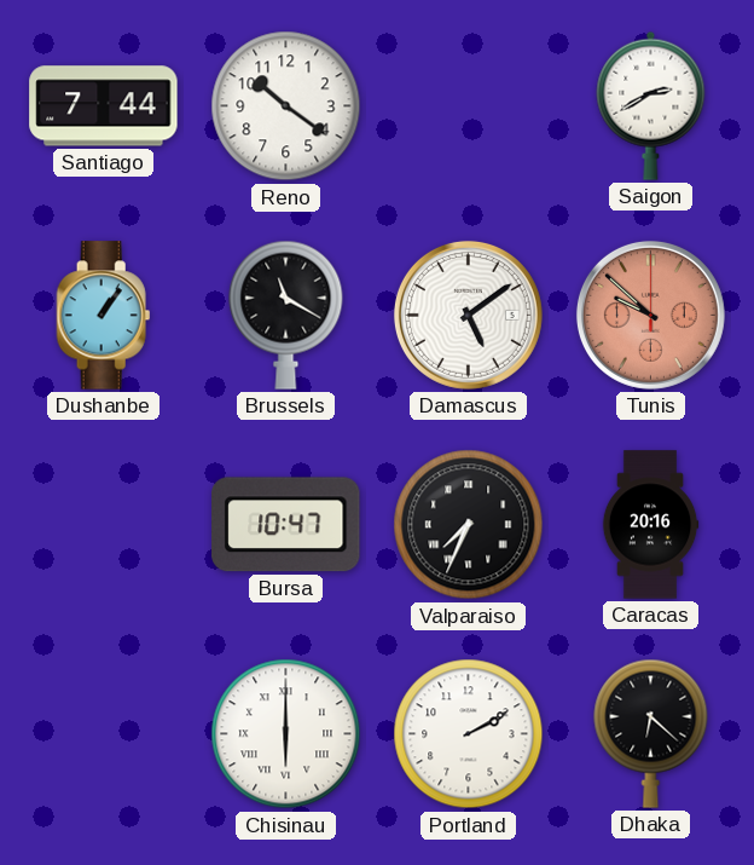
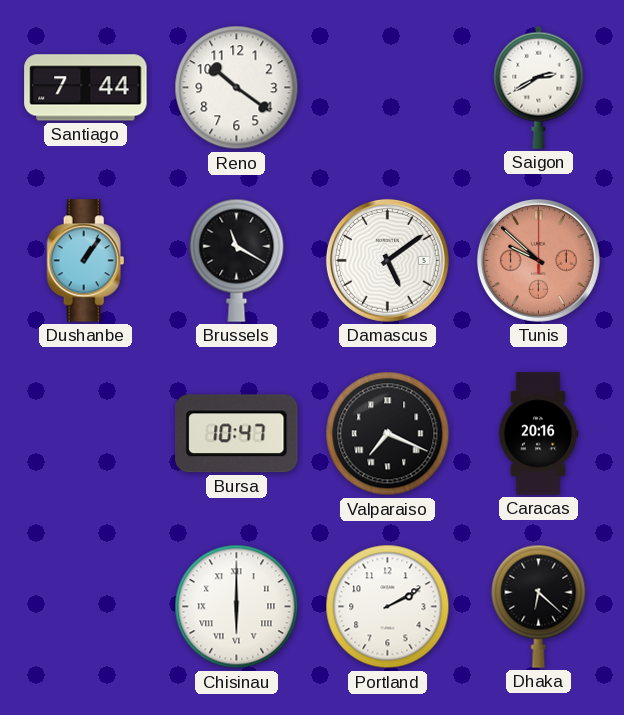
Valparaiso: 7:34 -> 7:19
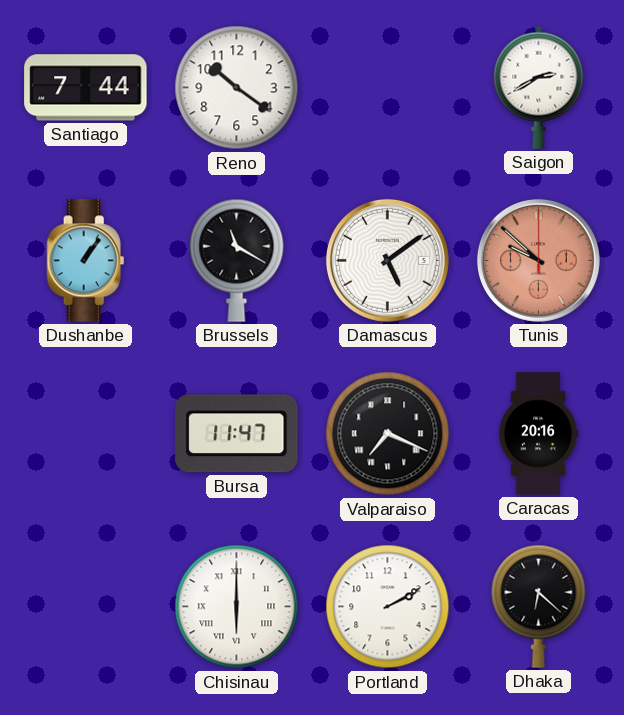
Bursa: 10:47 -> 11:47
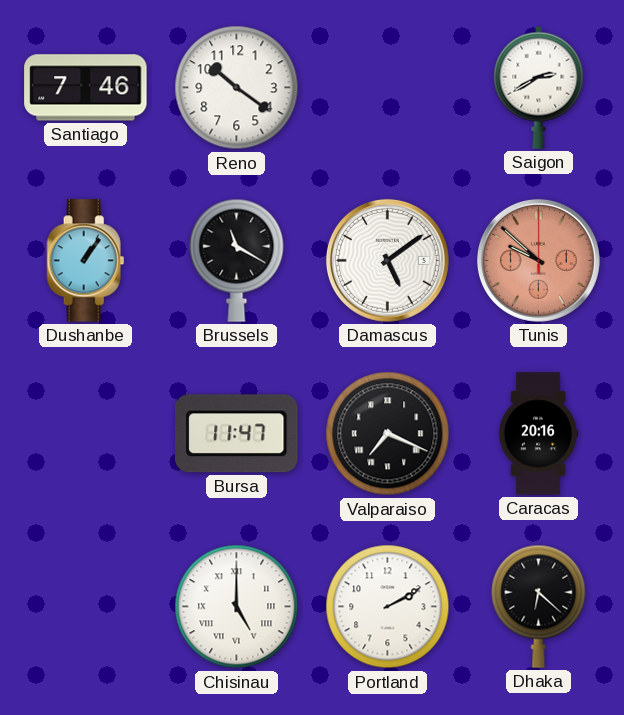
Santiago: 7:44 -> 7:46
Chisinau: 6:00 -> 5:00
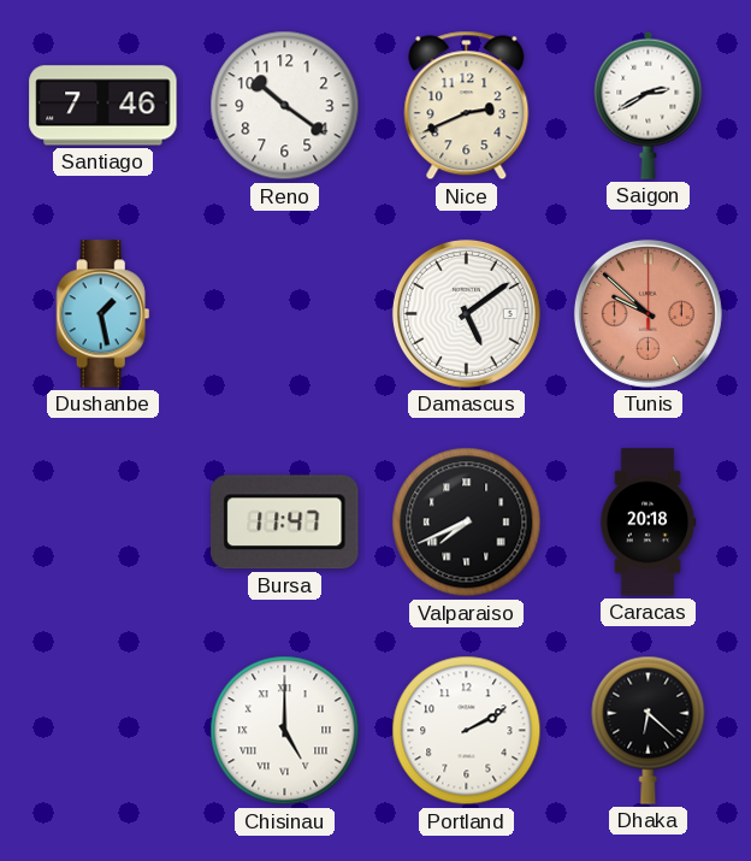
Nice: none -> 2:41
Dushanbe: 1:06 -> 1:28
Brussels: 11:20 -> none
Valparaiso: 7:19 -> 7:41
Caracas: 20:16 -> 20:18
